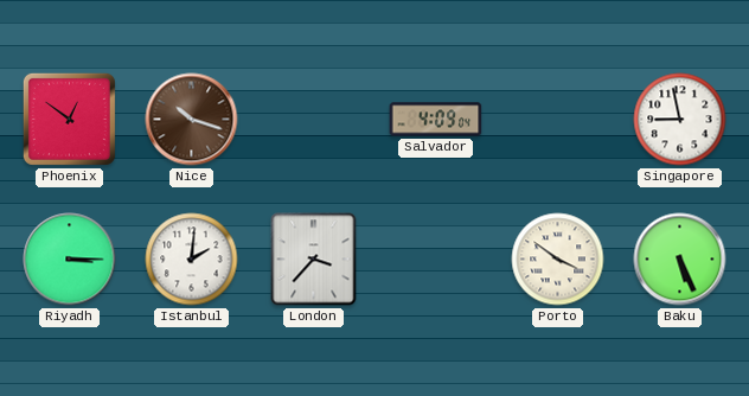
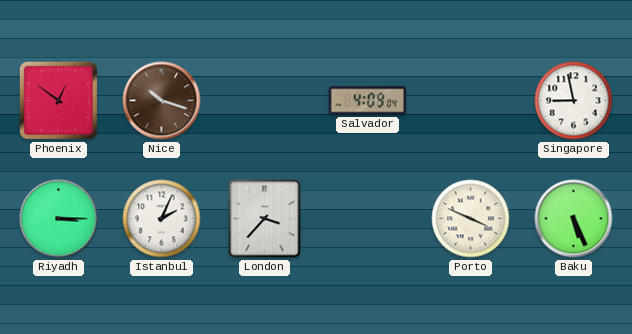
Istanbul: 2:01 -> 2:04
Porto: 3:51 -> 3:49
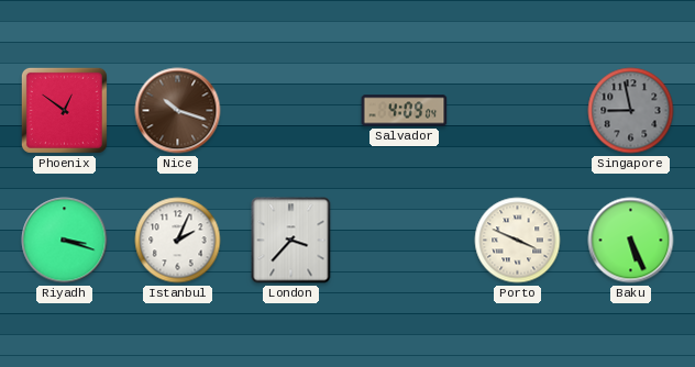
Singapore dial: white -> grey
Riyadh: 3:15 -> 3:18
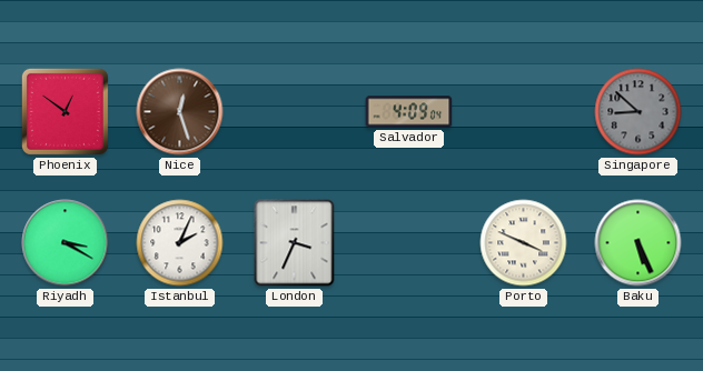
Nice: 10:18 -> 12:27
Singapore: 8:58 -> 8:52
Riyadh: 3:18 -> 3:20
London: 3:37 -> 3:34
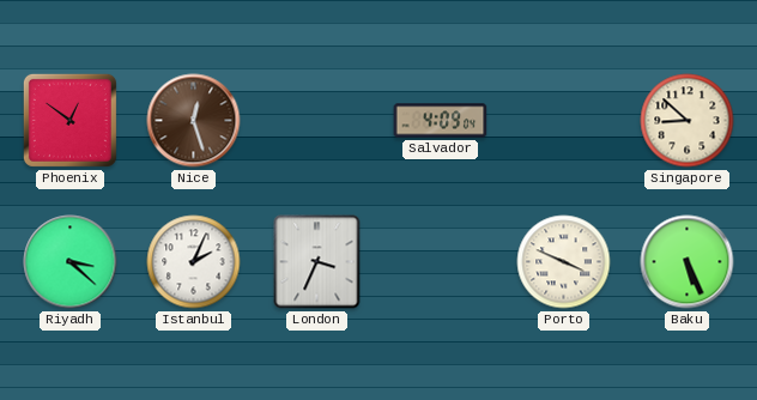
Singapore dial: grey -> cream
Riyadh: 3:20 -> 3:22
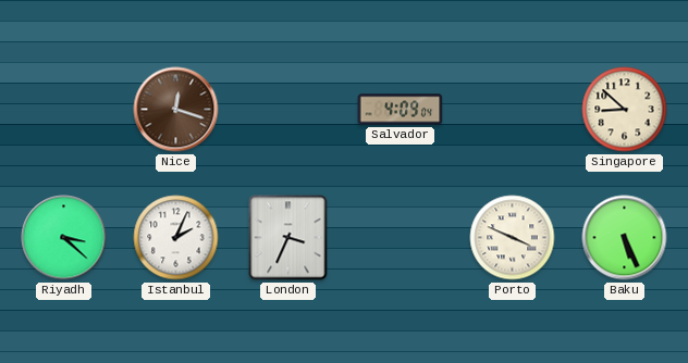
Phoenix: 12:51 -> none
Nice: 12:27 -> 12:18
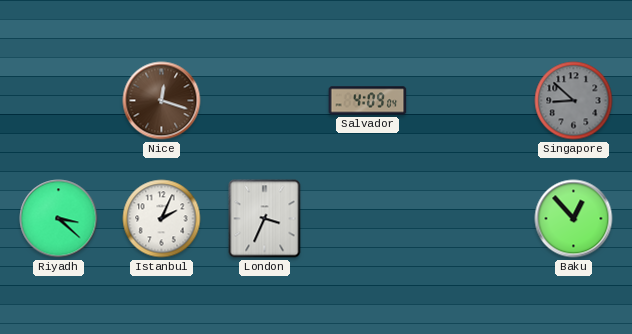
Singapore dial: cream -> grey
Porto: 3:49 -> none
Baku: 5:26 -> 12:53
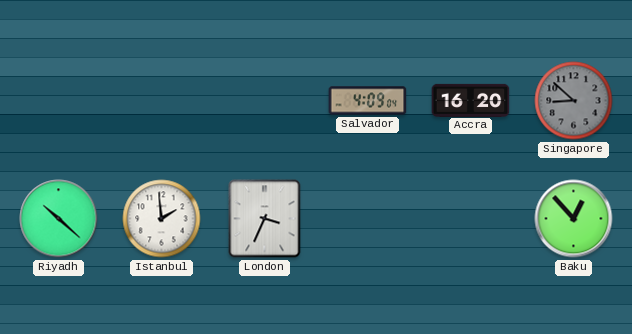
Nice: 12:18 -> none
Accra: none -> 16:20
Riyadh: 3:22 -> 10:22
Istanbul: 2:04 -> 1:59
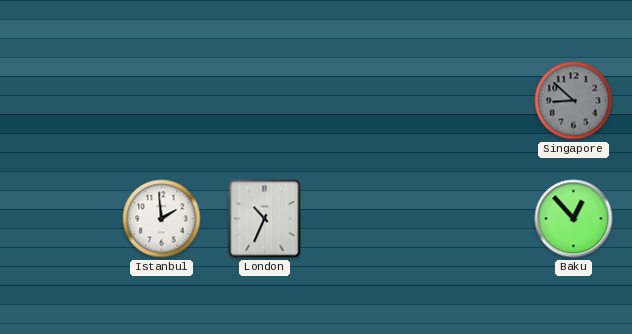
Salvador: 4:09 -> none
Accra: 16:20 -> none
Riyadh: 10:22 -> none
London: 3:34 -> 10:34
